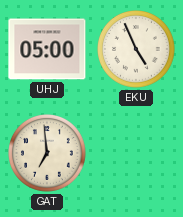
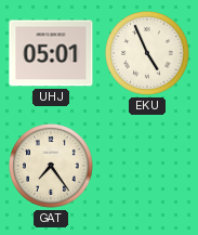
UHJ: 05:00 -> 05:01
GAT: 6:59 -> 7:24
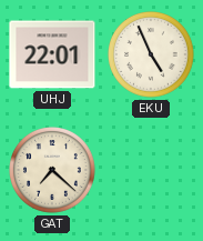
UHJ: 05:01 -> 22:01
GAT: 7:24 -> 7:22
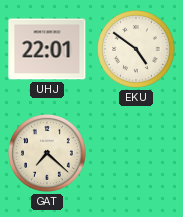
EKU: 4:56 -> 4:51
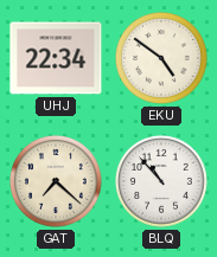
UHJ: 22:01 -> 22:34
BLQ: none -> 10:53
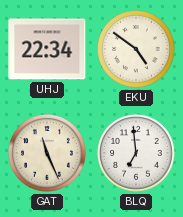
GAT: 7:22 -> 11:26
BLQ: 10:53 -> 6:59
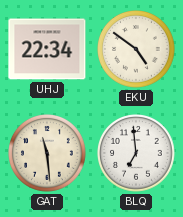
GAT: 11:26 -> 11:29
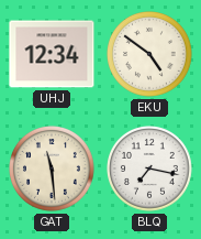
UHJ: 22:34 -> 12:34
BLQ: 6:59 -> 7:17
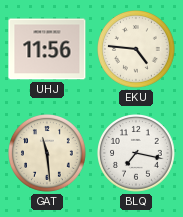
UHJ: 12:34 -> 11:56
EKU: 4:51 -> 4:46
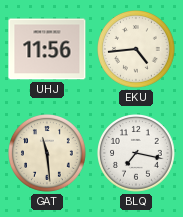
EKU: 4:46 -> 4:44
